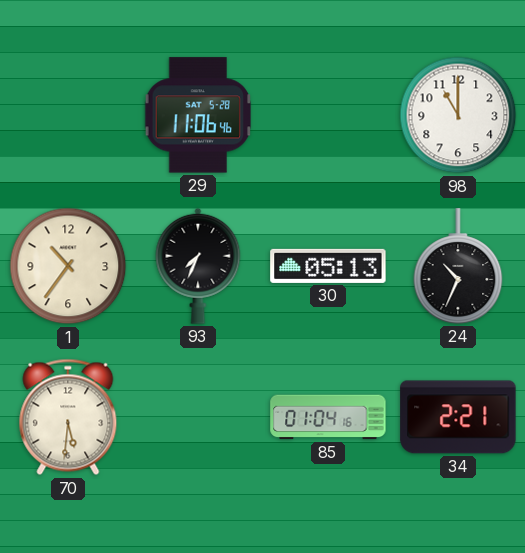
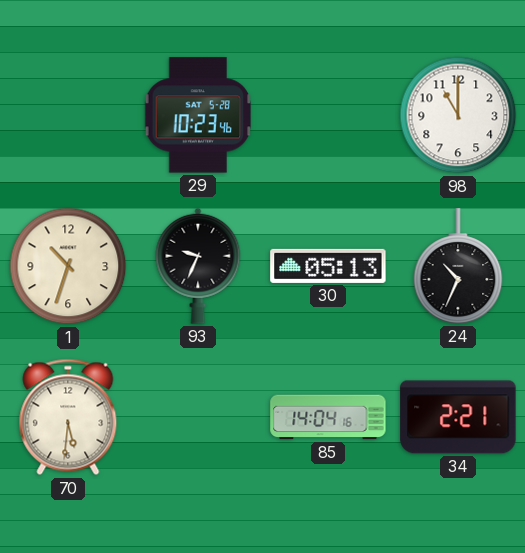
29: 11:06 -> 10:23
1: 10:36 -> 10:33
93: 7:34 -> 9:34
85: 01:04 -> 14:04
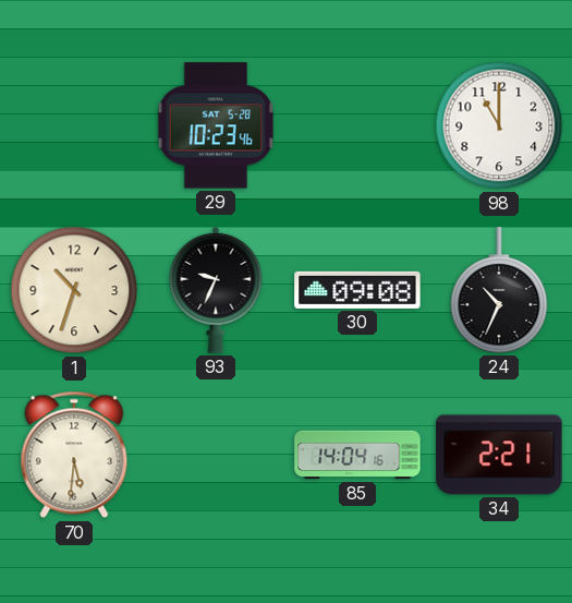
30: 05:13 -> 09:08
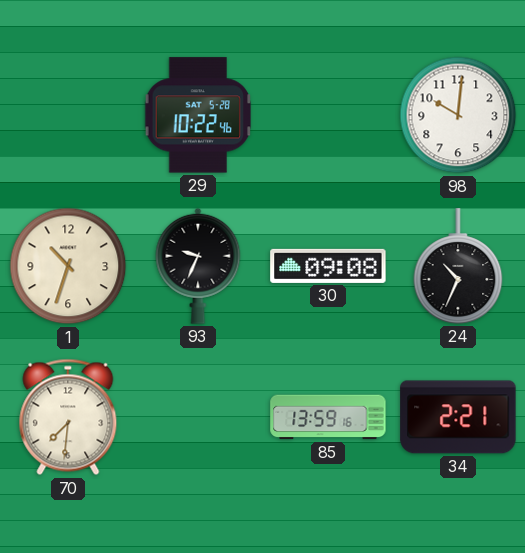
29: 10:23 -> 10:22
98: 11:00 -> 10:01
70: 5:31 -> 7:31
85: 14:04 -> 13:59
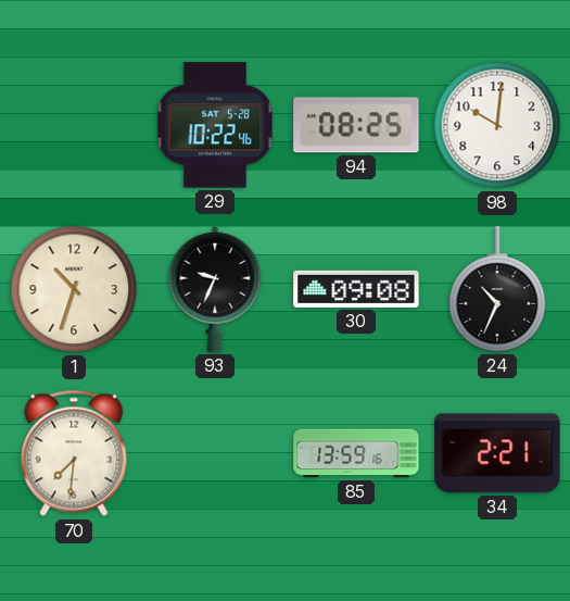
94: none -> 08:25
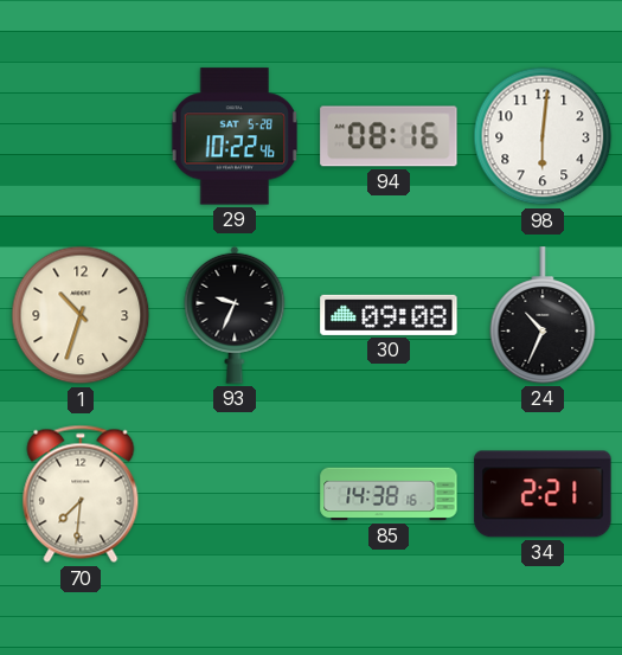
94: 08:25 -> 08:16
98: 10:01 -> 6:01
85: 13:59 -> 14:38
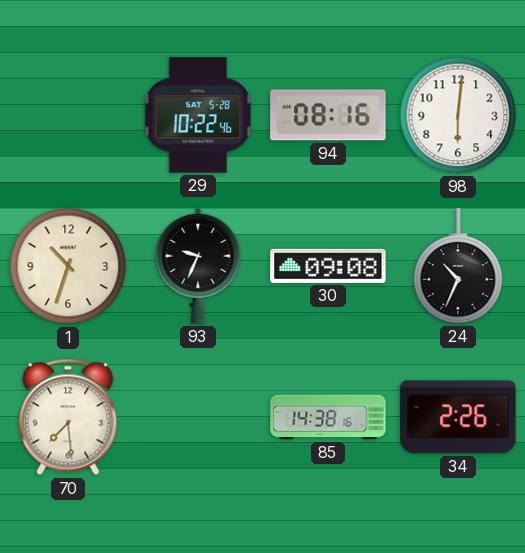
70: 7:31 -> 7:29
34: 2:21 -> 2:26
